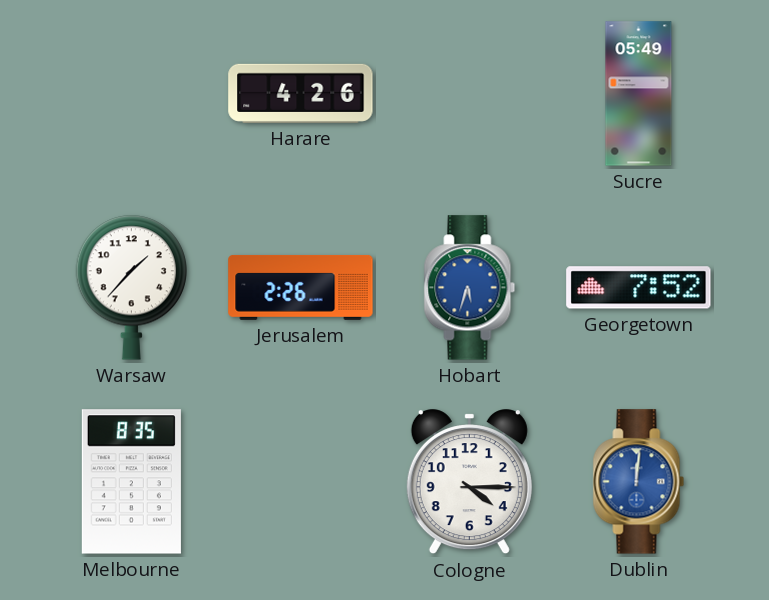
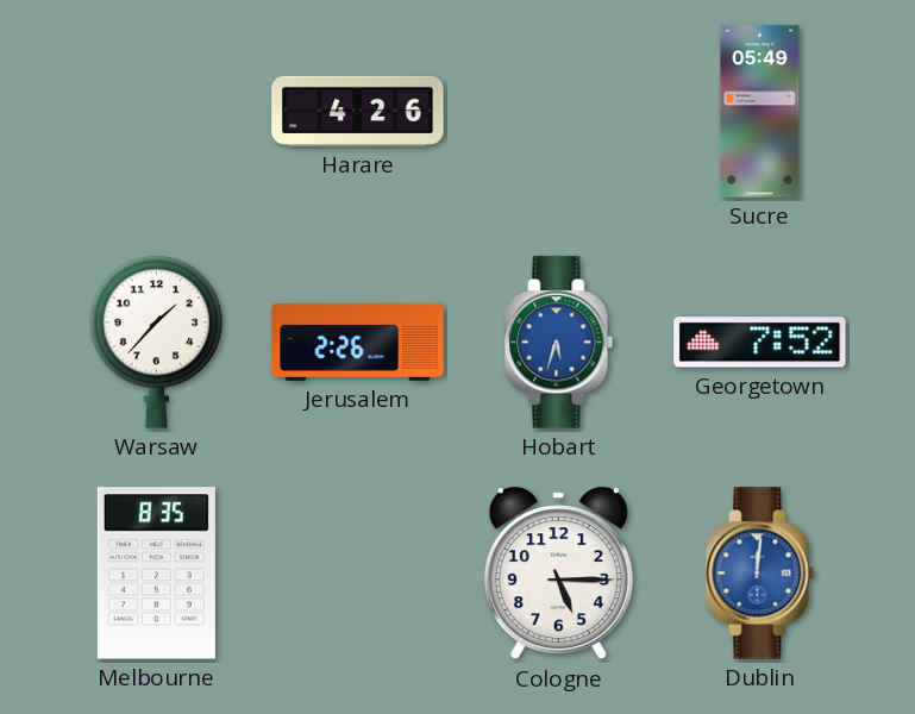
Cologne: 4:15 -> 5:15
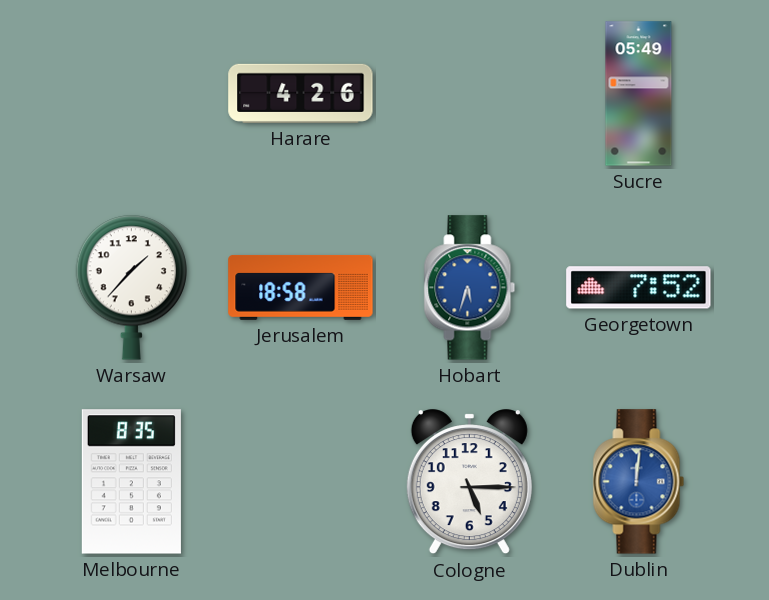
Jerusalem: 2:26 -> 18:58
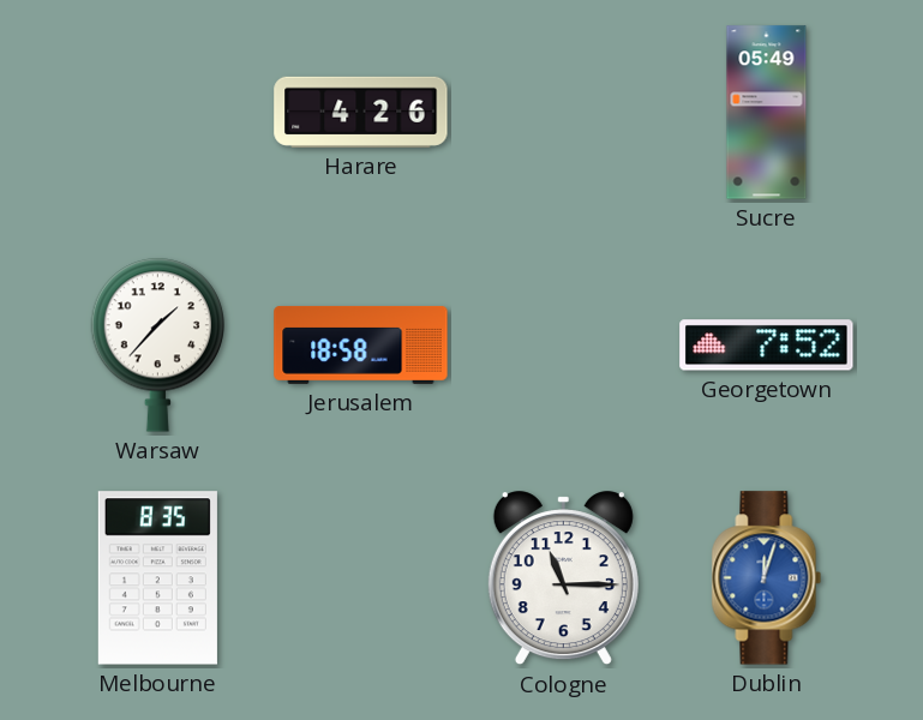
Hobart: 5:33 -> none
Cologne: 5:15 -> 11:15
Dublin: 12:01 -> 12:03
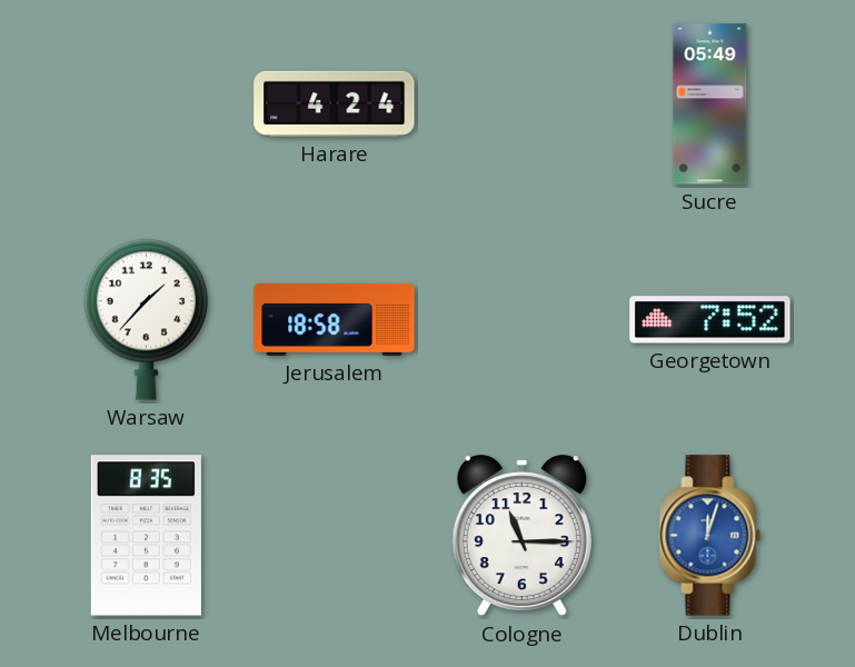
Harare: 4:26 -> 4:24
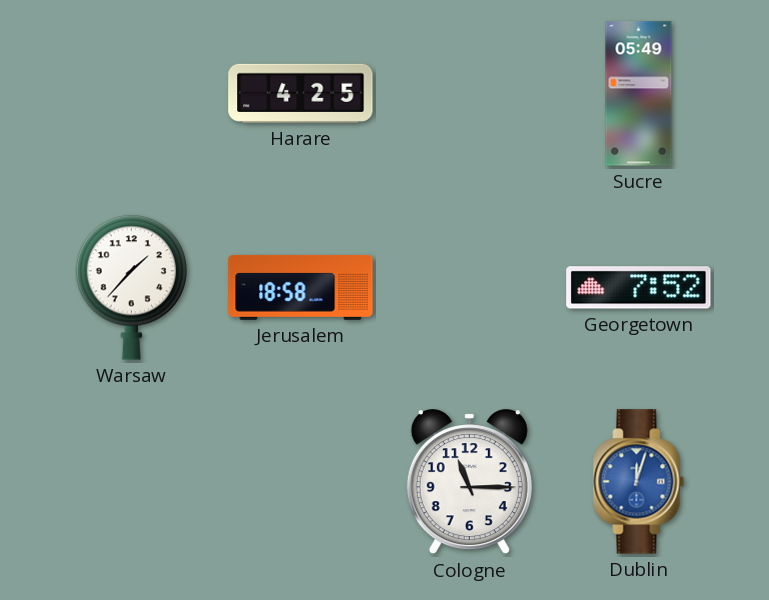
Harare: 4:24 -> 4:25
Melbourne: 8:35 -> none
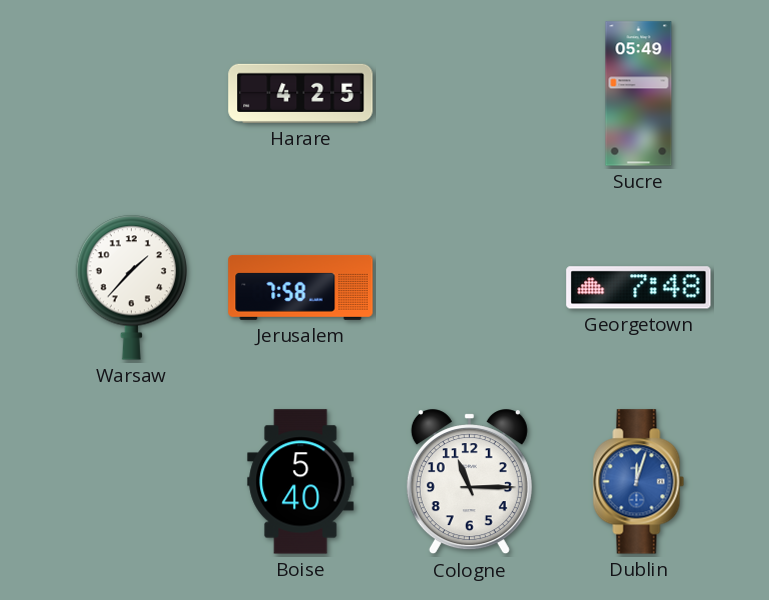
Jerusalem: 18:58 -> 7:58
Georgetown: 7:52 -> 7:48
Boise: none -> 5:40
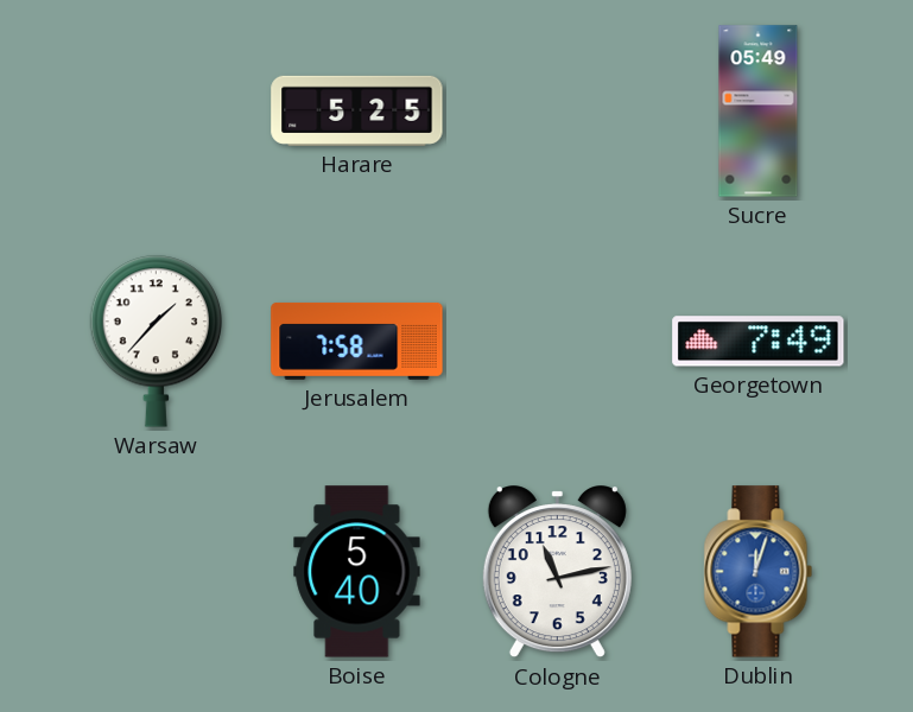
Harare: 4:25 -> 5:25
Georgetown: 7:48 -> 7:49
Cologne: 11:15 -> 11:13
